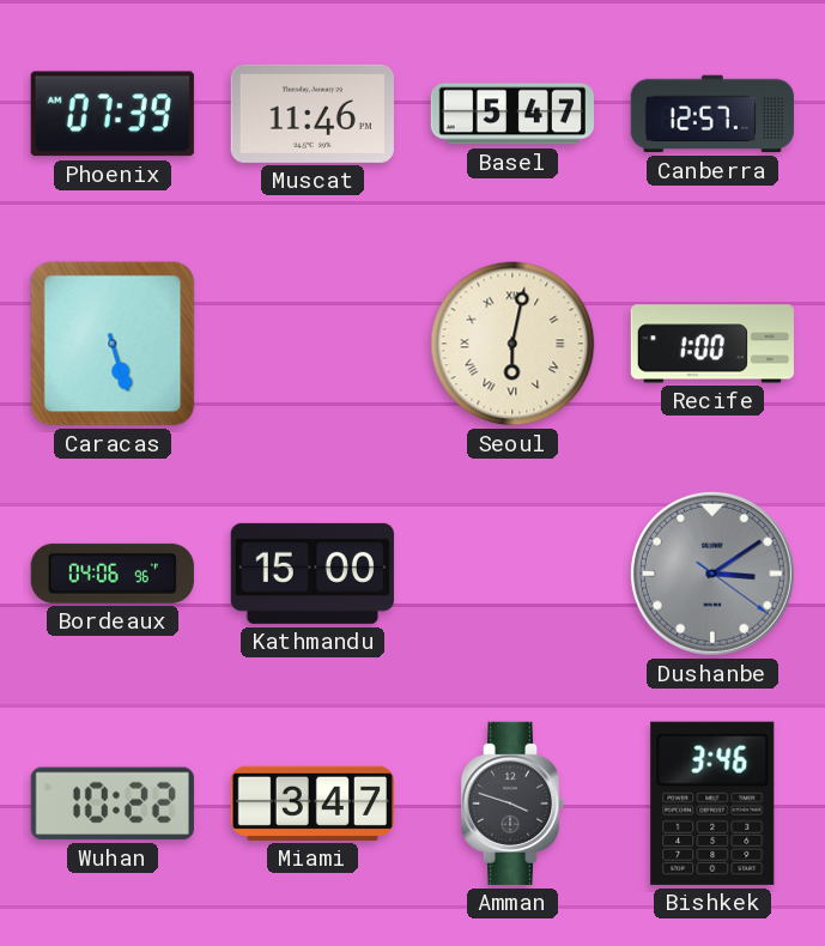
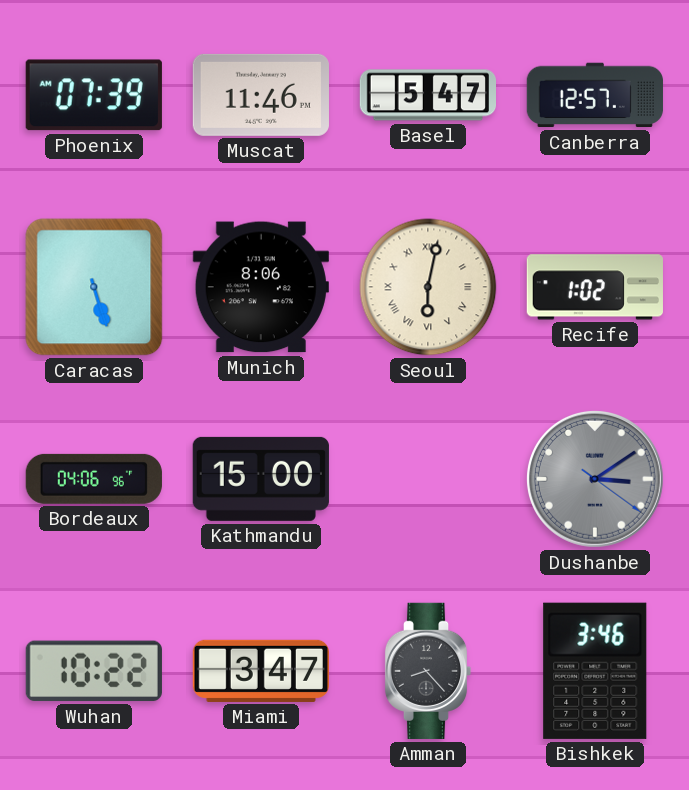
Munich: none -> 8:06
Recife: 1:00 -> 1:02
Amman: 3:48 -> 8:23
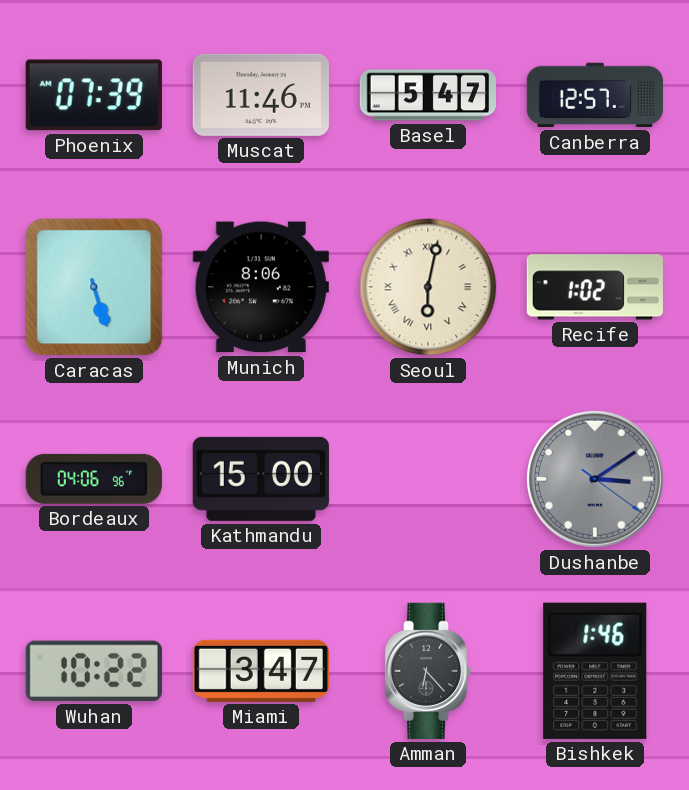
Amman: 8:23 -> 6:23
Bishkek: 3:46 -> 1:46
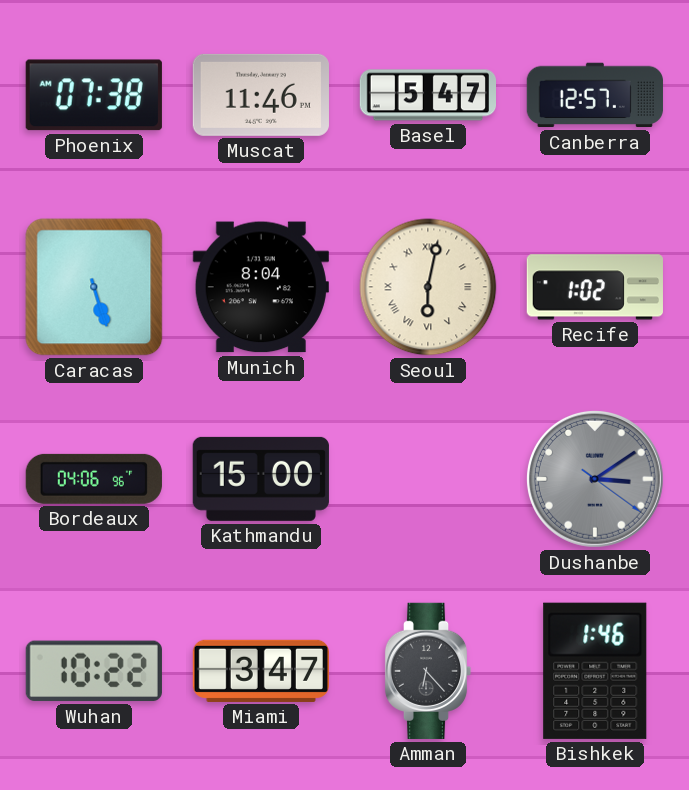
Phoenix: 07:39 -> 07:38
Munich: 8:06 -> 8:04
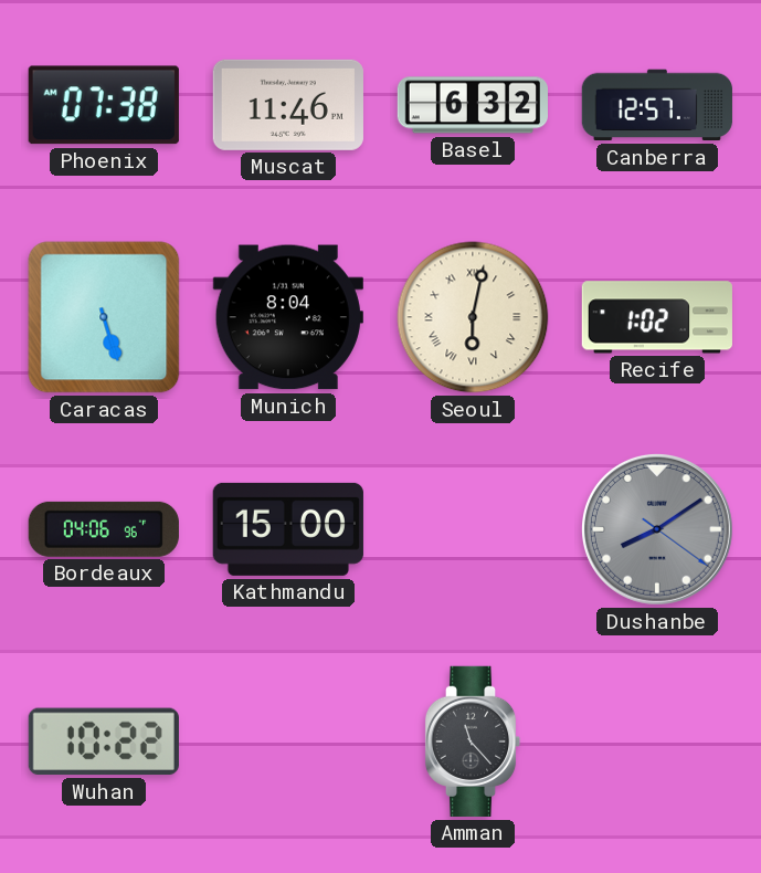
Basel: 5:47 -> 6:32
Dushanbe: 3:09 -> 8:09
Miami: 3:47 -> none
Amman: 6:23 -> 11:23
Bishkek: 1:46 -> none
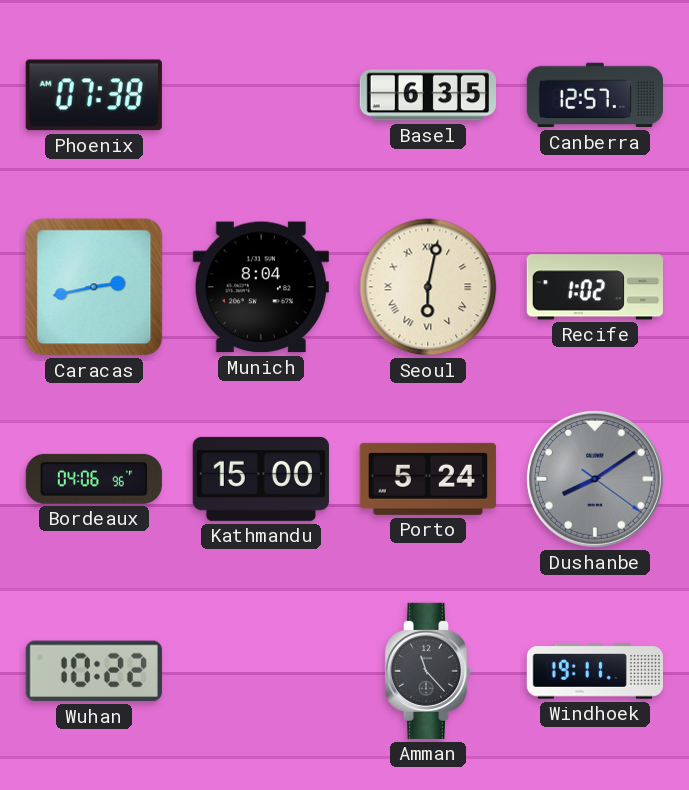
Muscat: 11:46 -> none
Basel: 6:32 -> 6:35
Caracas: 5:27 -> 2:43
Porto: none -> 5:24
Windhoek: none -> 19:11
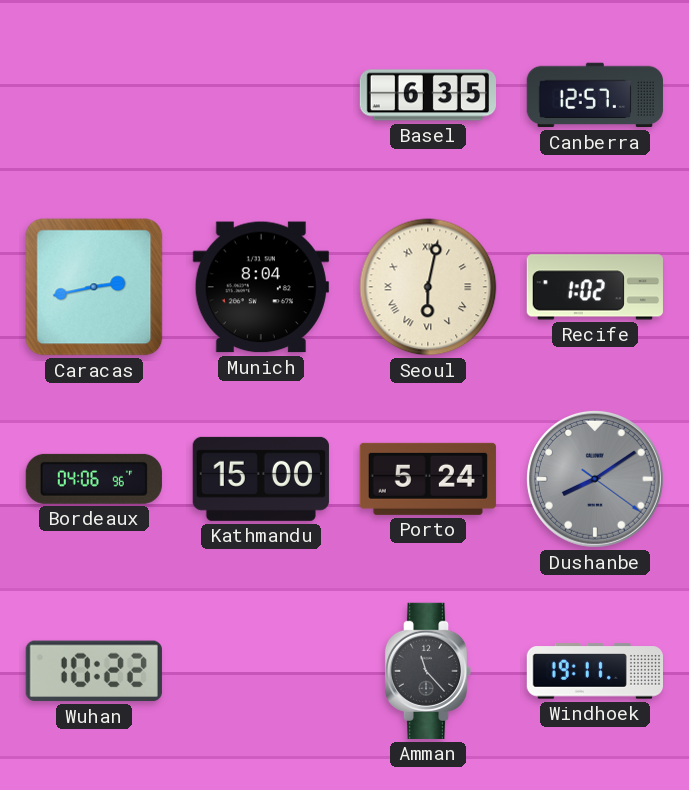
Phoenix: 07:38 -> none
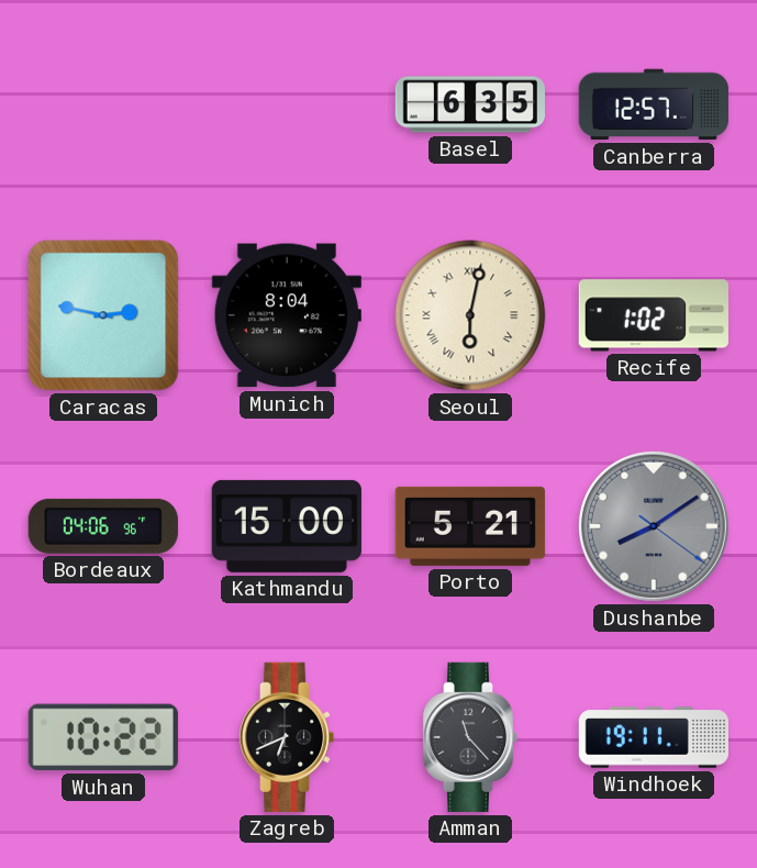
Caracas: 2:43 -> 2:47
Porto: 5:24 -> 5:21
Zagreb: none -> 6:41
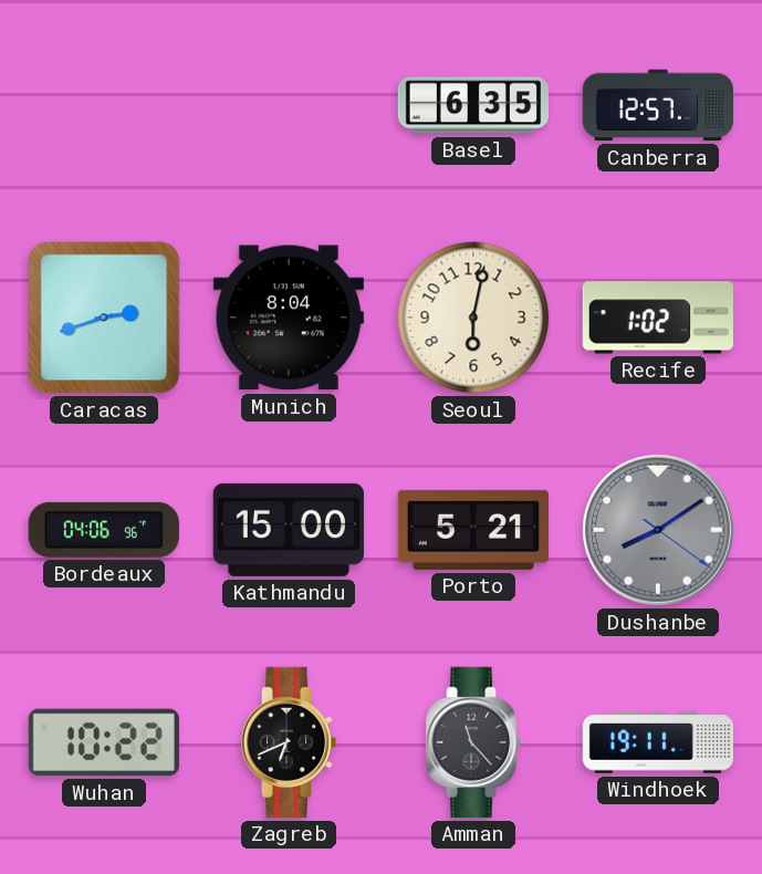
Caracas: 2:47 -> 2:42
Seoul numerals: Roman -> Arabic
